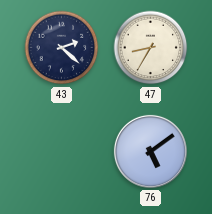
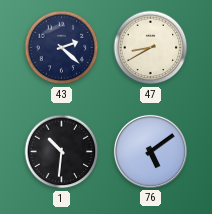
47: 8:35 -> 8:40
1: none -> 10:31
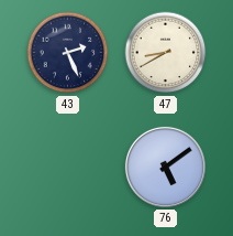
43: 2:22 -> 2:26
1: 10:31 -> none
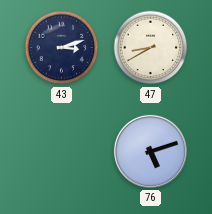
43: 2:26 -> 3:12
76: 5:09 -> 5:12
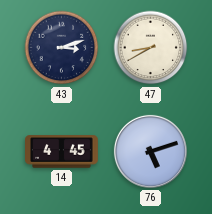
14: none -> 4:45
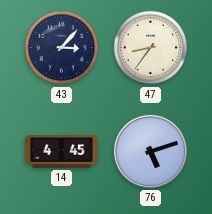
43: 3:12 -> 3:07
47: 8:40 -> 8:36
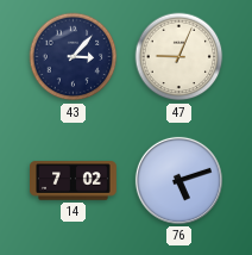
47: 8:36 -> 9:04
14: 4:45 -> 7:02
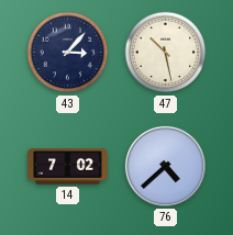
47: 9:04 -> 10:28
76: 5:12 -> 4:38
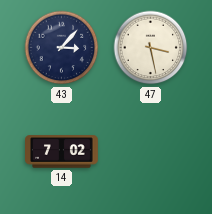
47: 10:28 -> 3:28
76: 4:38 -> none
